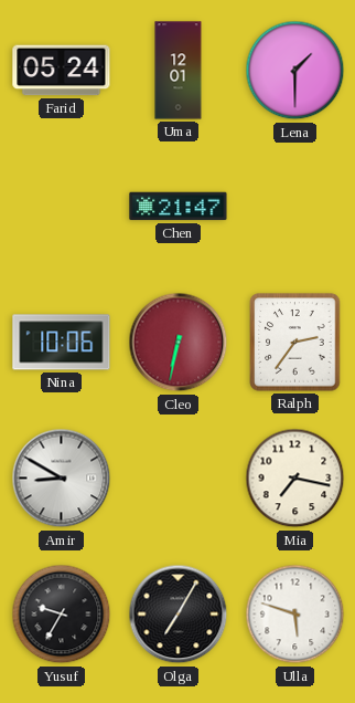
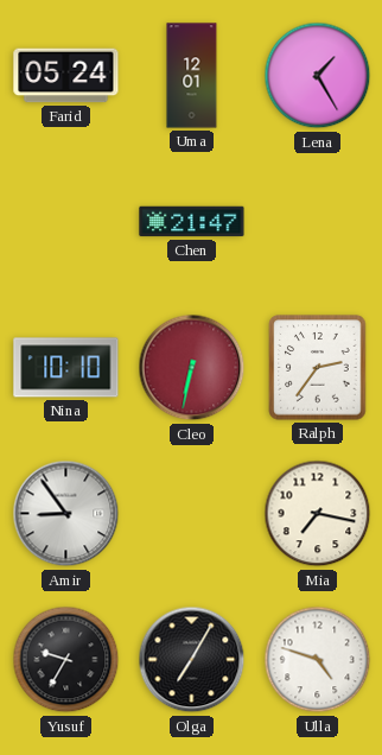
Lena: 1:30 -> 1:25
Nina: 10:06 -> 10:10
Amir: 8:50 -> 8:54
Ulla: 5:48 -> 4:48
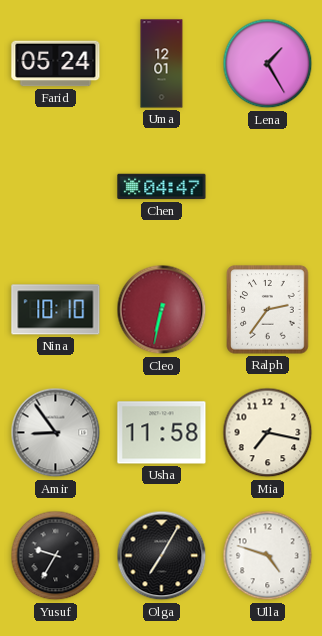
Chen: 21:47 -> 04:47
Usha: none -> 11:58
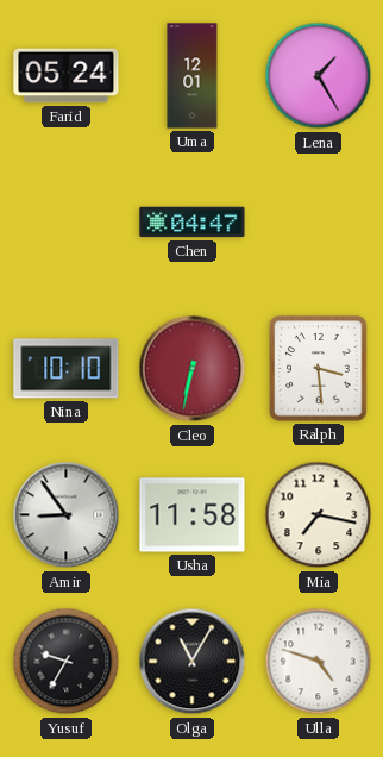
Ralph: 2:36 -> 3:29
Olga: 7:05 -> 11:05
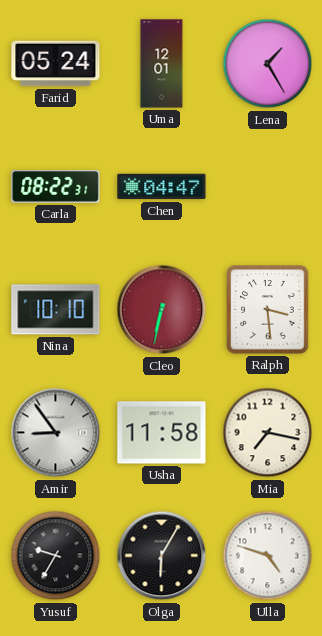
Carla: none -> 08:22
Olga: 11:05 -> 6:05
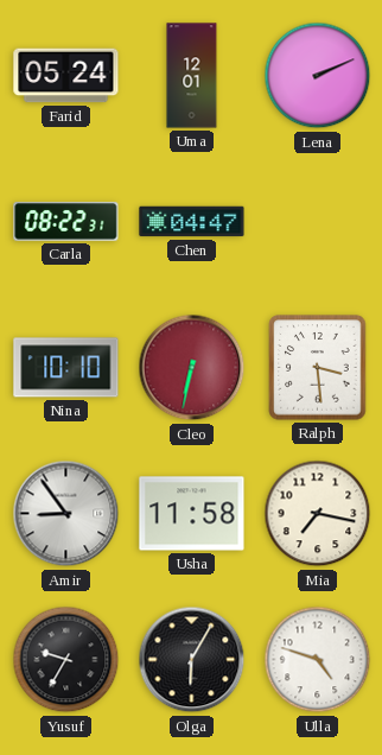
Lena: 1:25 -> 2:11
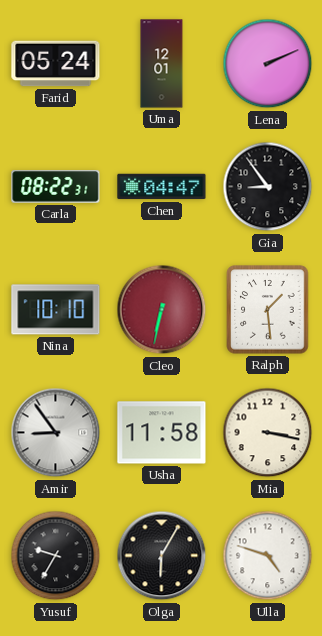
Gia: none -> 8:54
Ralph: 3:29 -> 1:29
Mia: 7:17 -> 3:17
